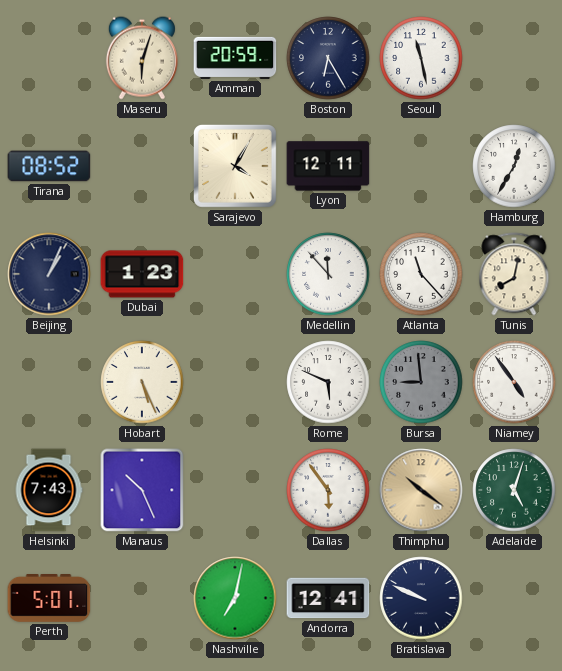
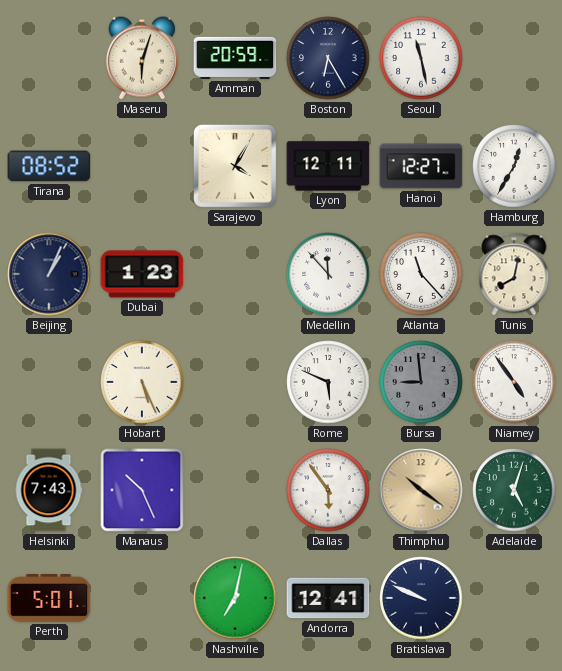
Hanoi: none -> 12:27
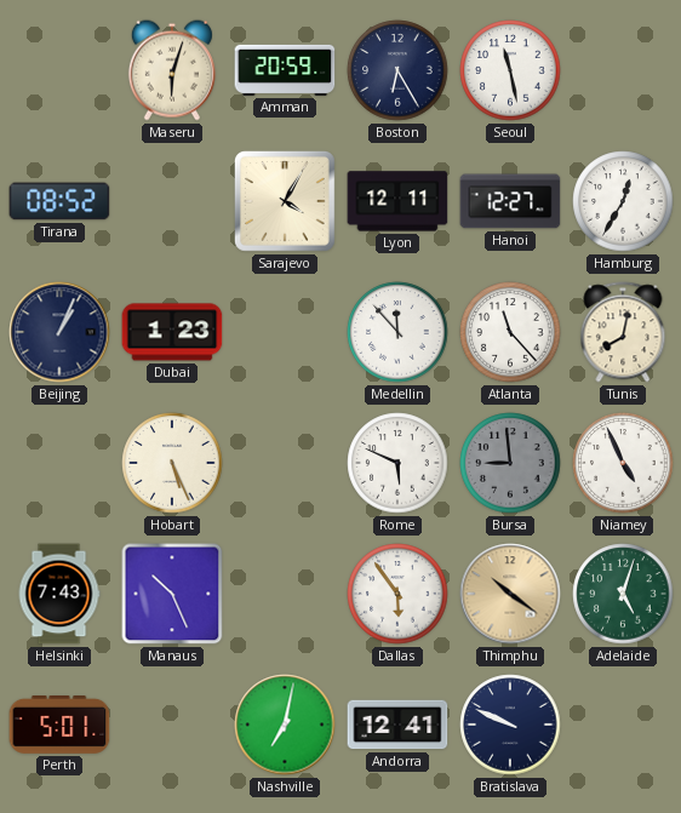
Niamey: 4:54 -> 4:56
